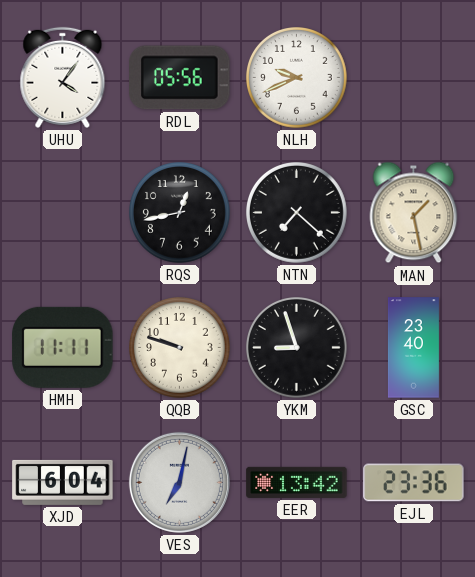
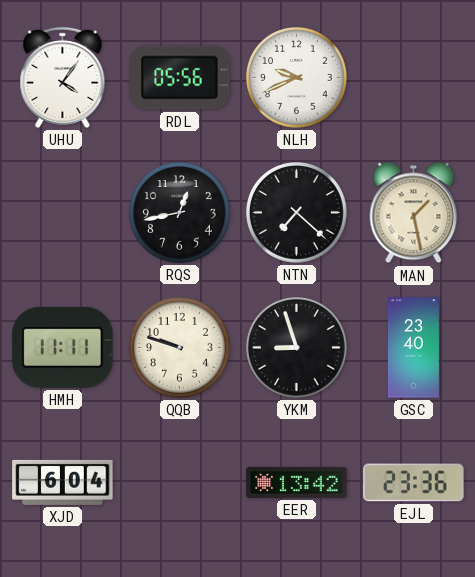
VES: 7:02 -> none
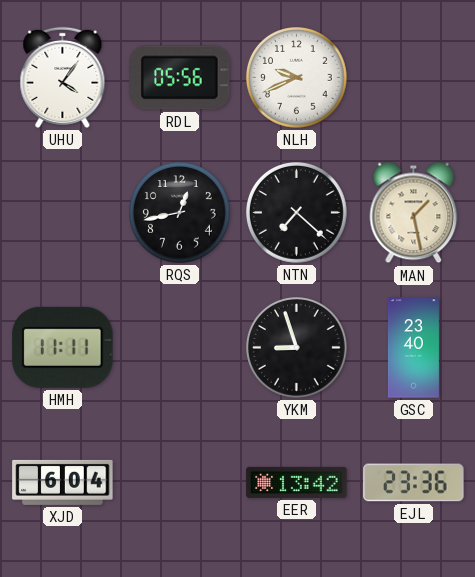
QQB: 9:48 -> none
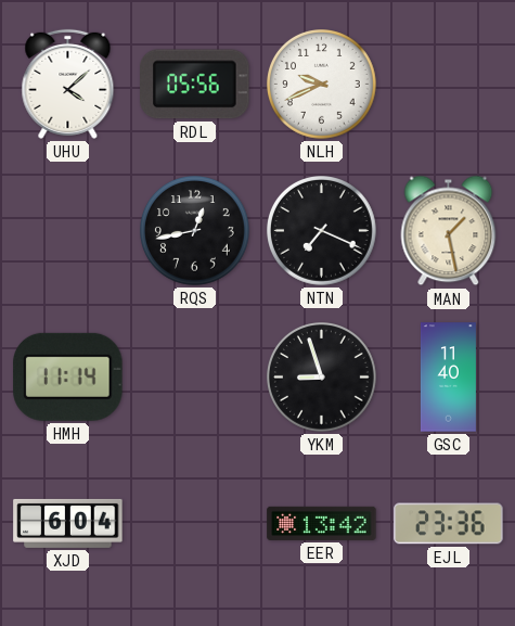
UHU: 4:06 -> 4:08
NTN: 7:22 -> 7:19
HMH: 11:11 -> 11:14
GSC: 23:40 -> 11:40
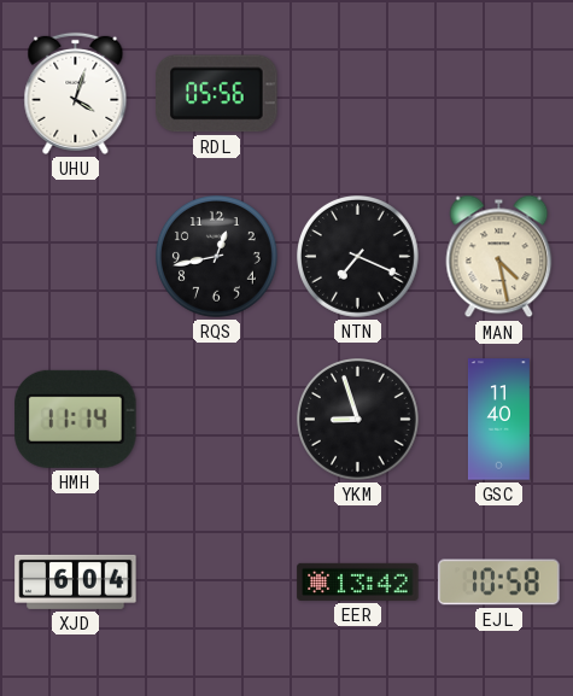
UHU: 4:08 -> 4:03
NLH: 9:41 -> none
MAN: 1:28 -> 4:28
EJL: 23:36 -> 10:58
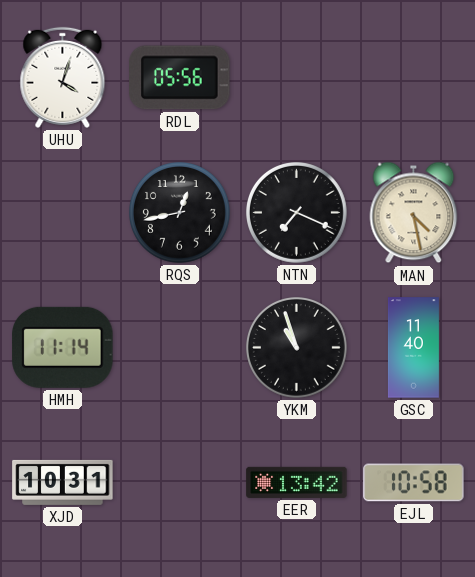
YKM: 8:57 -> 10:57
XJD: 6:04 -> 10:31
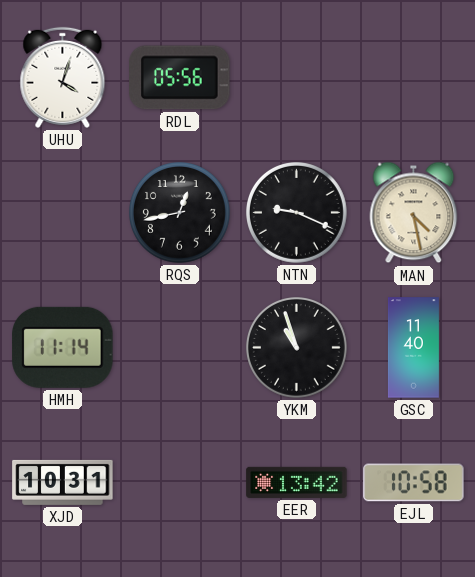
NTN: 7:19 -> 9:19
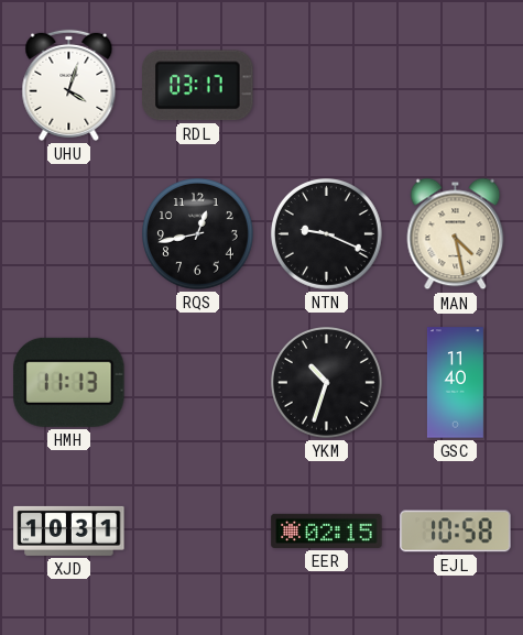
RDL: 05:56 -> 03:17
HMH: 11:14 -> 11:13
YKM: 10:57 -> 10:33
EER: 13:42 -> 02:15
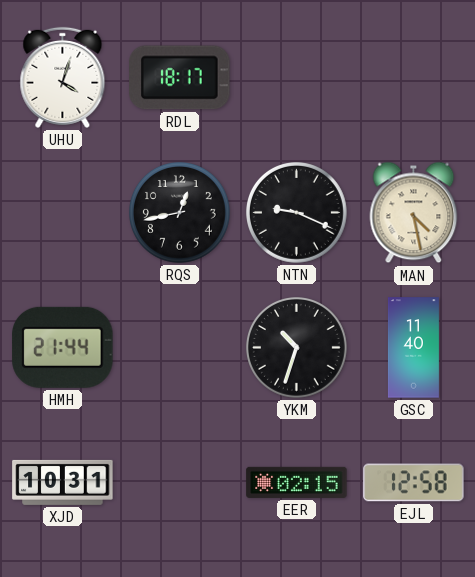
RDL: 03:17 -> 18:17
HMH: 11:13 -> 21:44
EJL: 10:58 -> 12:58
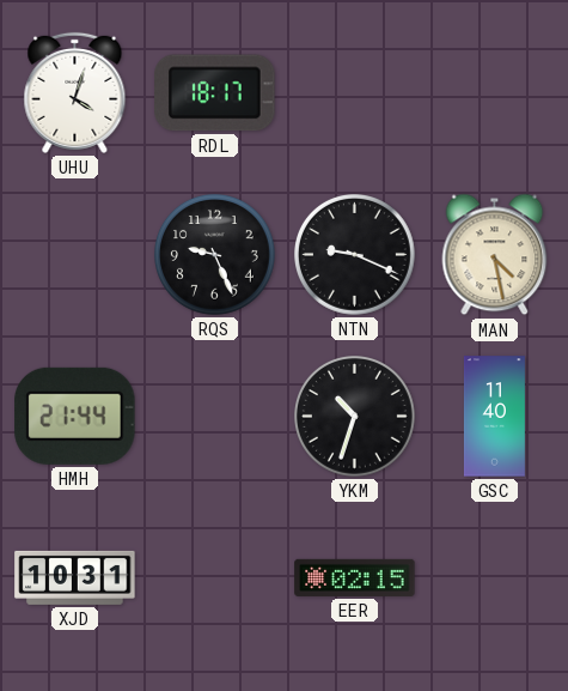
RQS: 12:43 -> 9:26
EJL: 12:58 -> none
